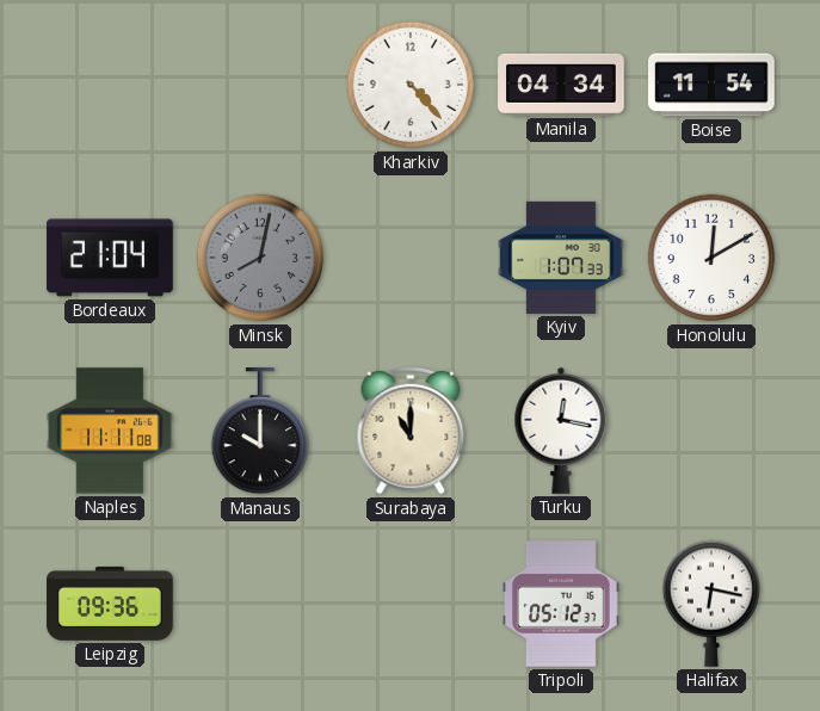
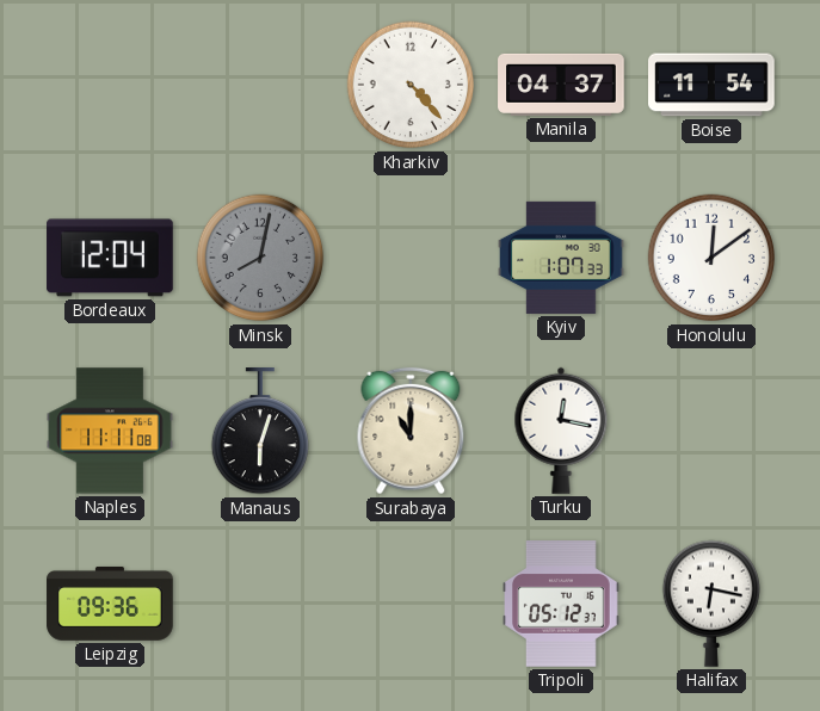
Manila: 04:34 -> 04:37
Bordeaux: 21:04 -> 12:04
Honolulu: 12:10 -> 12:09
Manaus: 10:00 -> 6:03
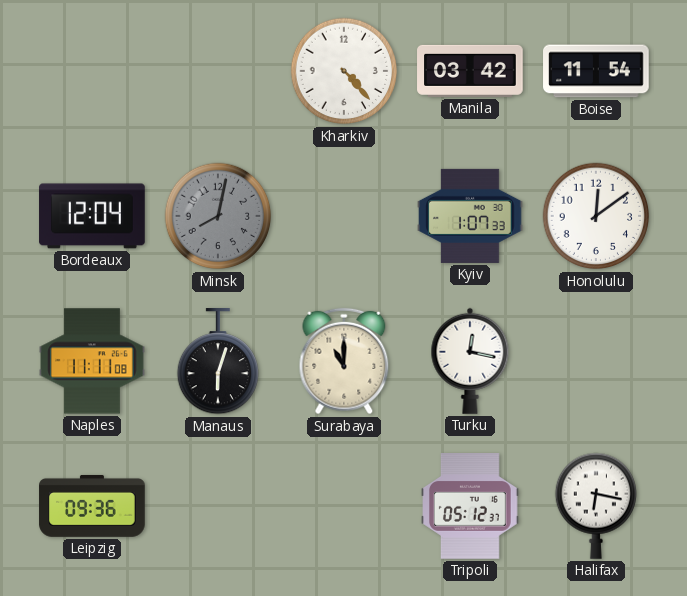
Manila: 04:37 -> 03:42
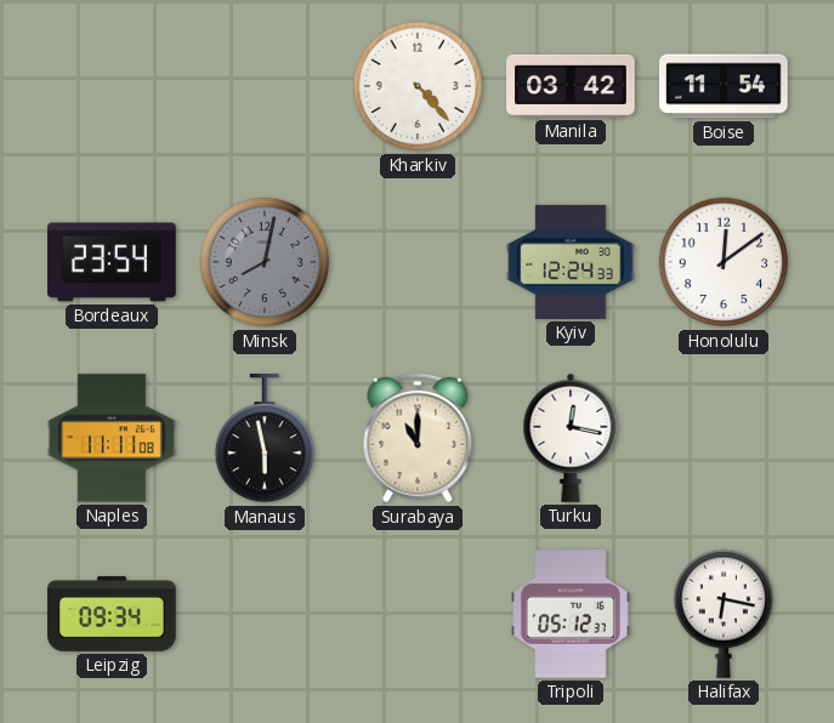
Bordeaux: 12:04 -> 23:54
Kyiv: 1:07 -> 12:24
Manaus: 6:03 -> 5:58
Leipzig: 09:36 -> 09:34
